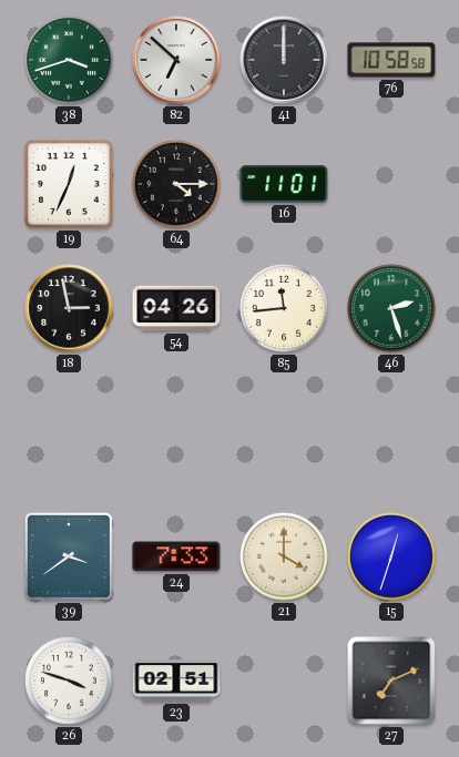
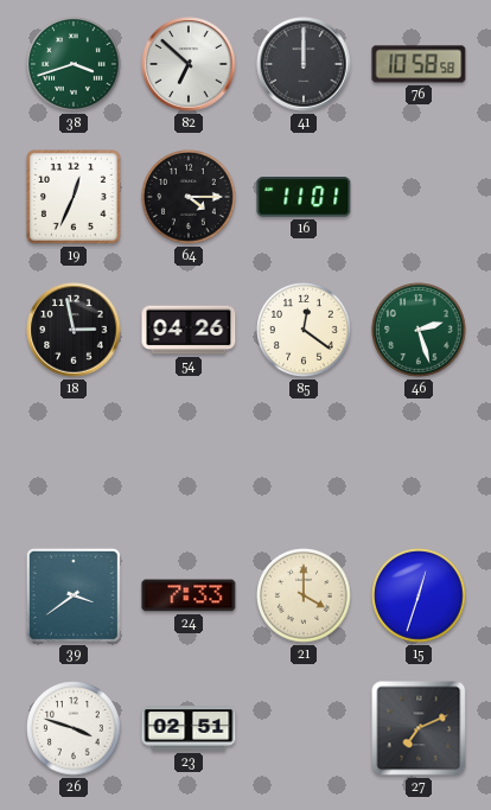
85: 11:44 -> 12:21
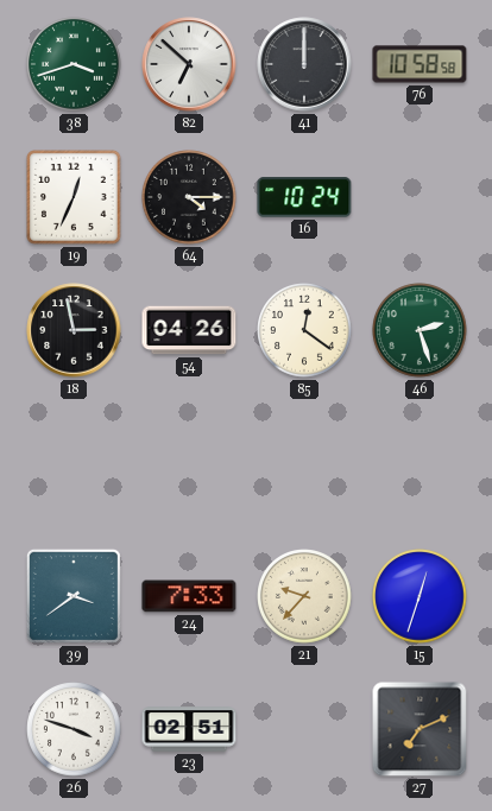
16: 11:01 -> 10:24
21: 4:00 -> 9:37
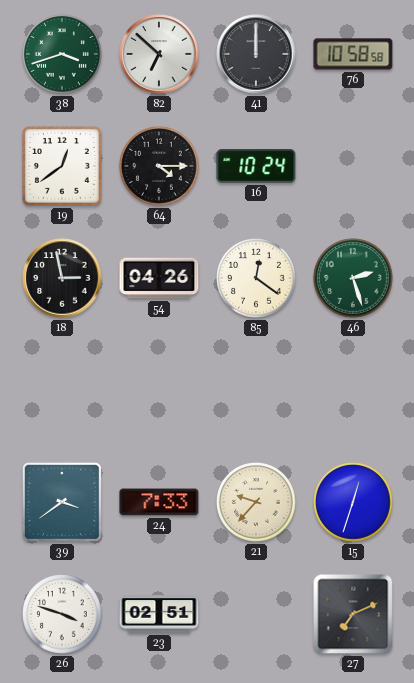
19: 12:34 -> 12:39
